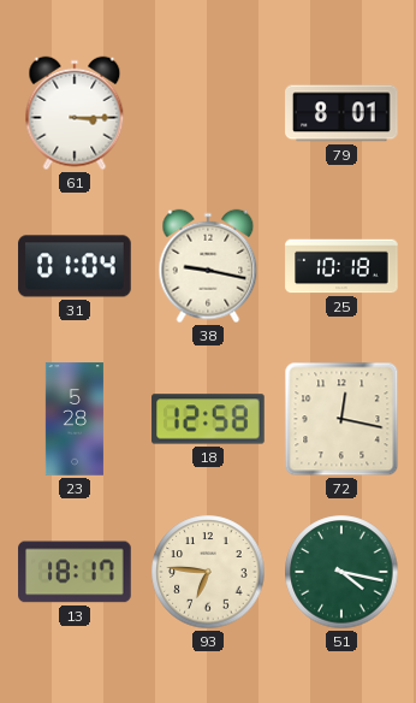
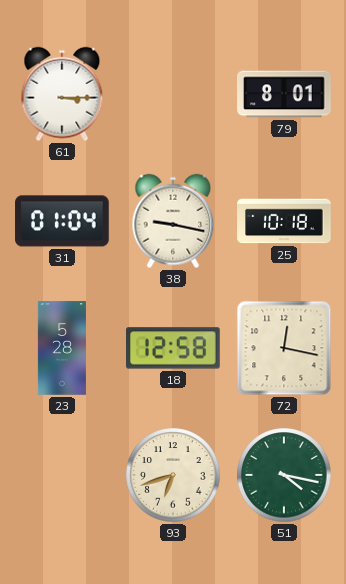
13: 18:17 -> none
93: 6:46 -> 6:42
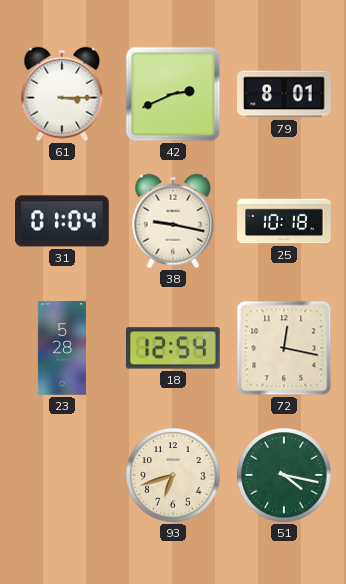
42: none -> 2:41
18: 12:58 -> 12:54
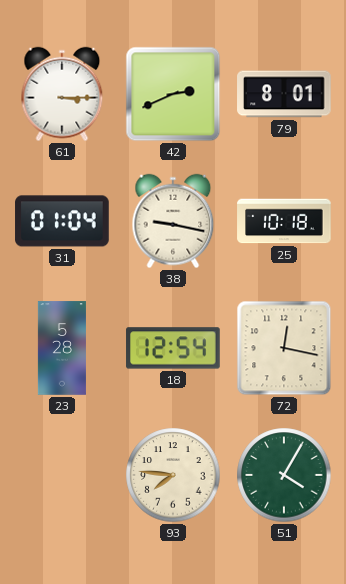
93: 6:42 -> 7:46
51: 4:17 -> 4:05
